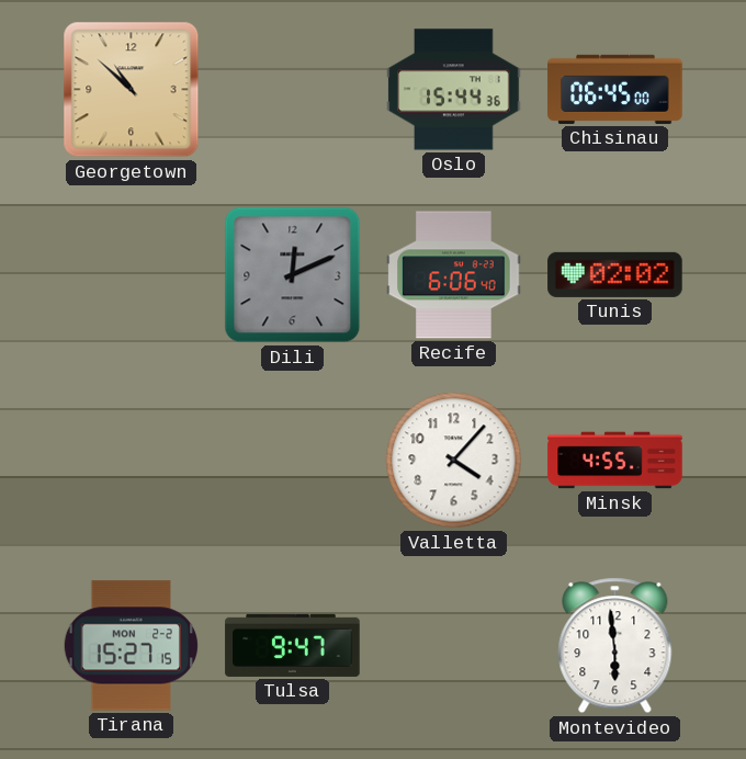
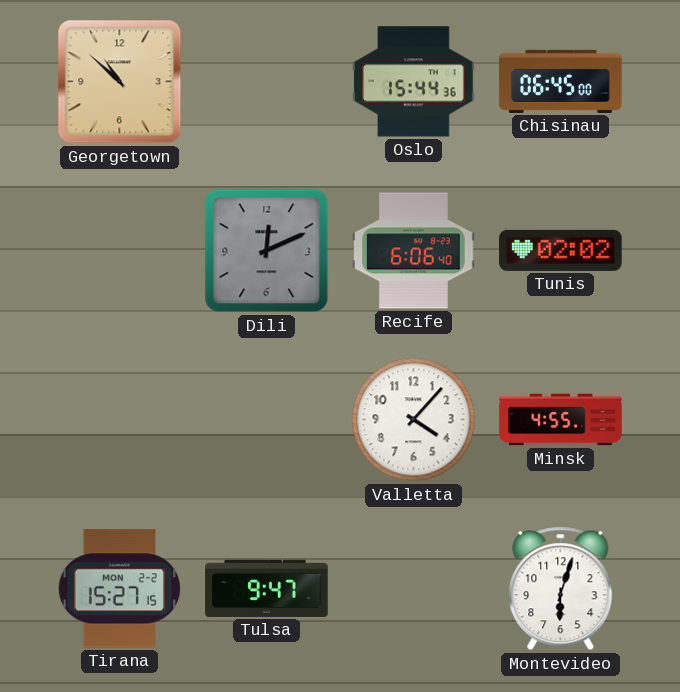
Montevideo: 5:59 -> 6:03
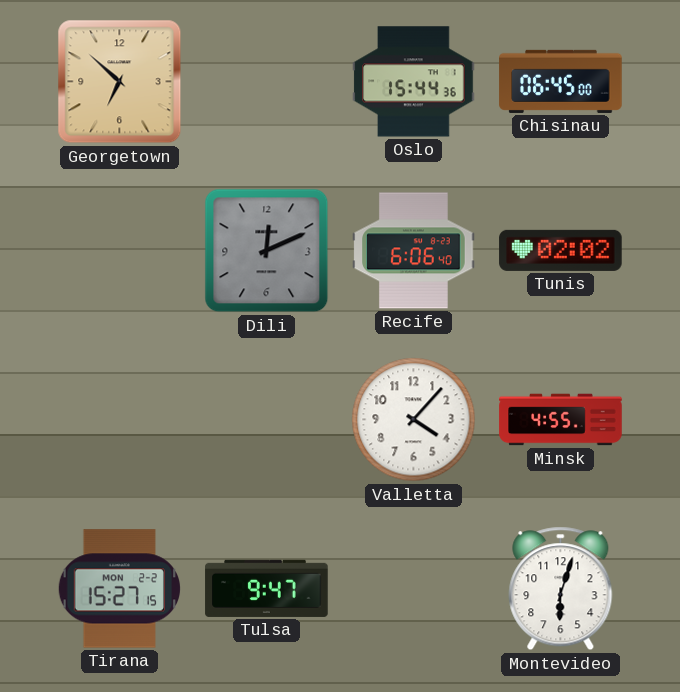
Georgetown: 10:52 -> 6:52
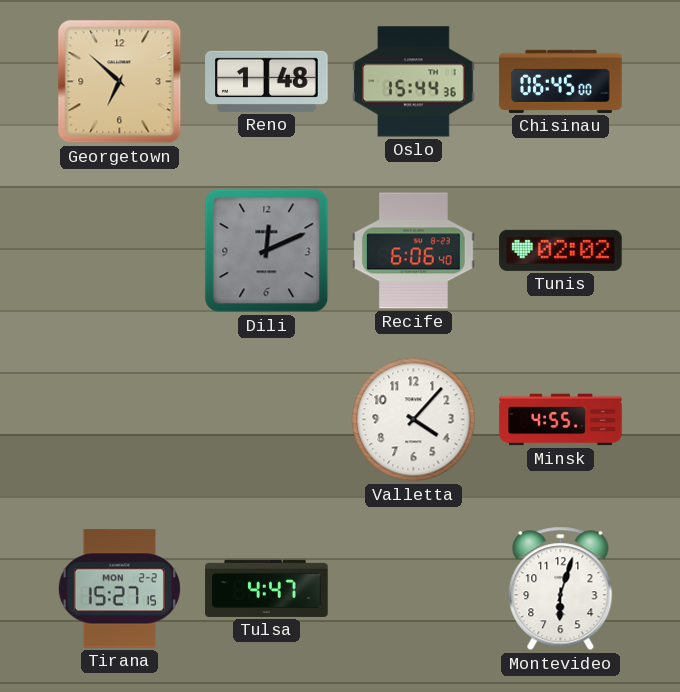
Reno: none -> 1:48
Tulsa: 9:47 -> 4:47
